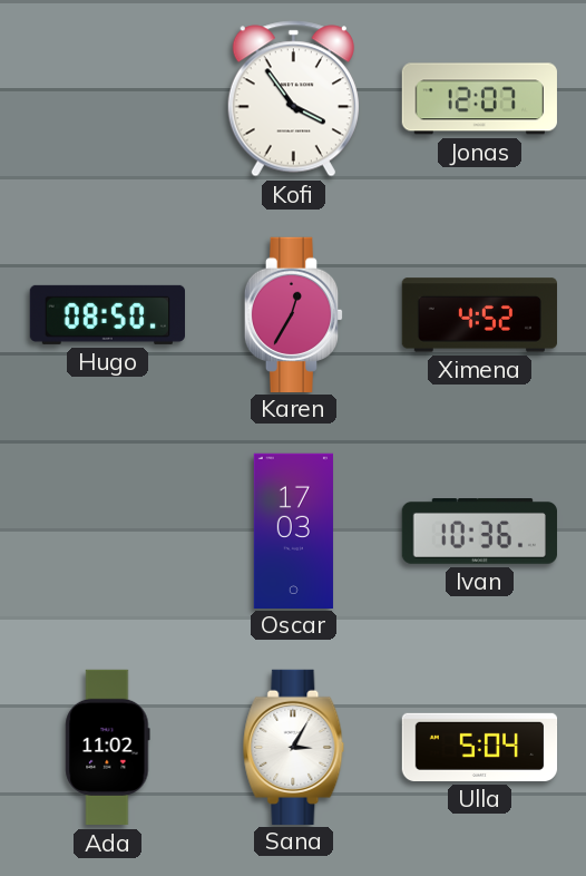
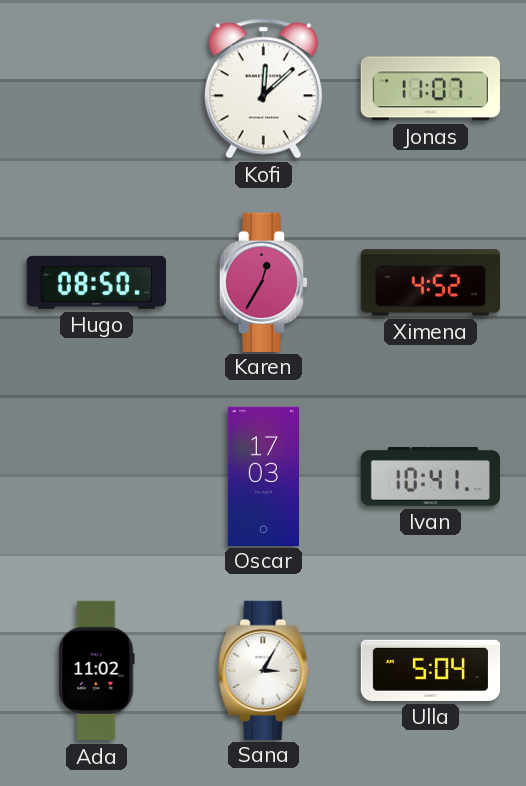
Kofi: 3:54 -> 12:08
Jonas: 12:07 -> 11:07
Ivan: 10:36 -> 10:41
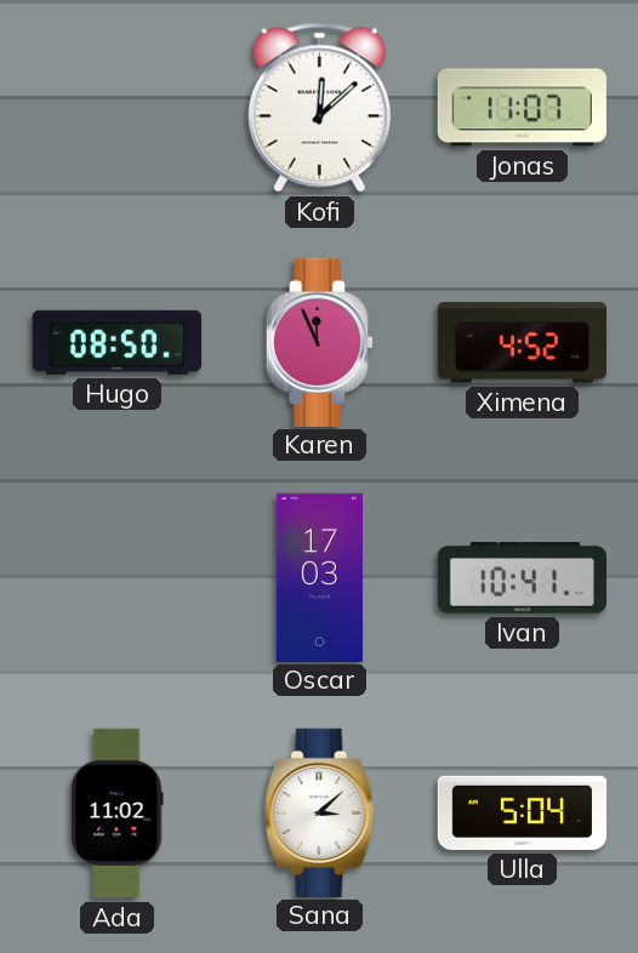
Karen: 12:35 -> 11:56
Sana: 3:05 -> 3:08
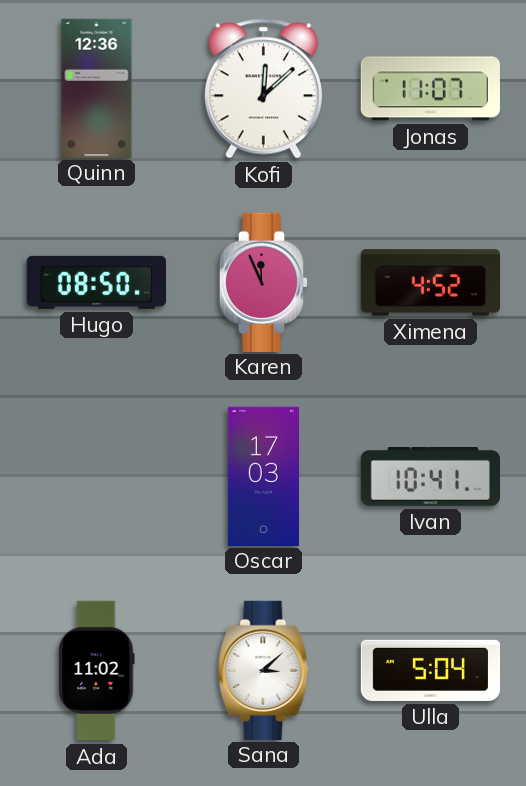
Quinn: none -> 12:36
